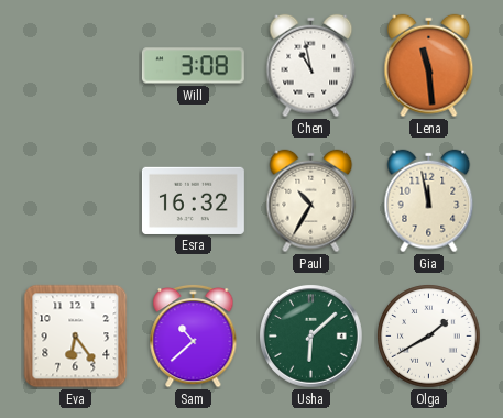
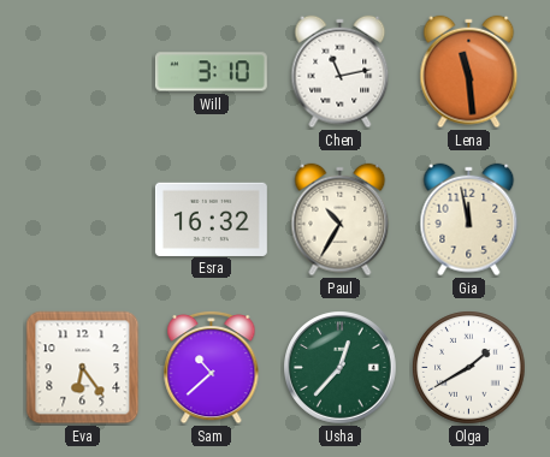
Will: 3:08 -> 3:10
Chen: 10:58 -> 11:13
Usha: 6:08 -> 12:37
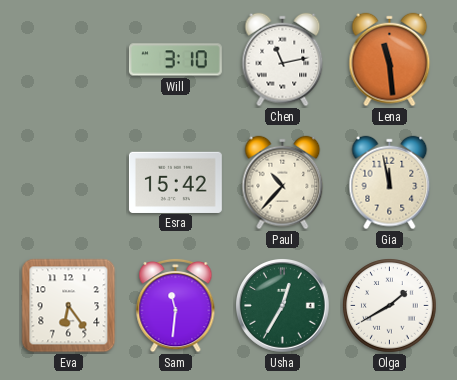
Esra: 16:32 -> 15:42
Paul: 10:35 -> 10:37
Sam: 10:38 -> 11:31
Usha: 12:37 -> 12:35
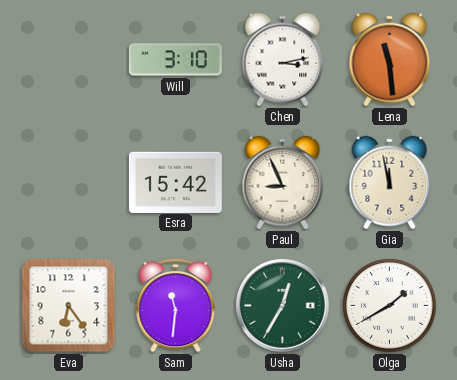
Chen: 11:13 -> 3:13
Paul: 10:37 -> 8:56
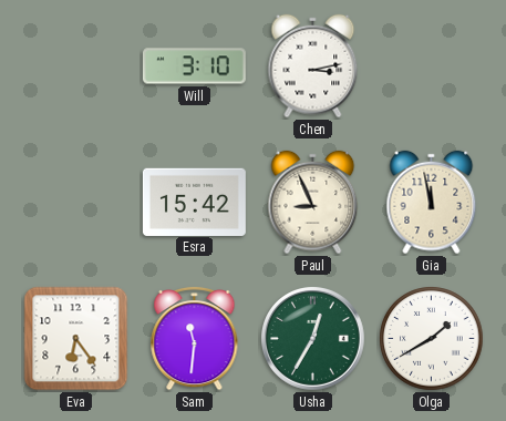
Lena: 11:29 -> none
